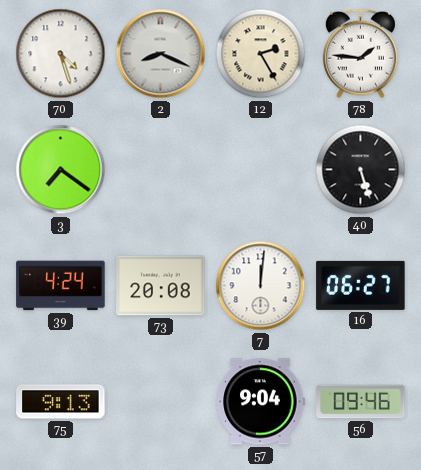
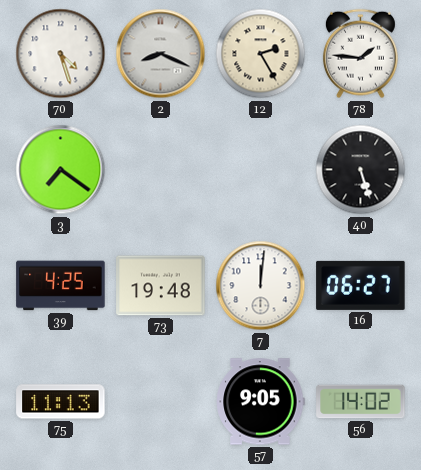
39: 4:24 -> 4:25
73: 20:08 -> 19:48
75: 9:13 -> 11:13
57: 9:04 -> 9:05
56: 09:46 -> 14:02
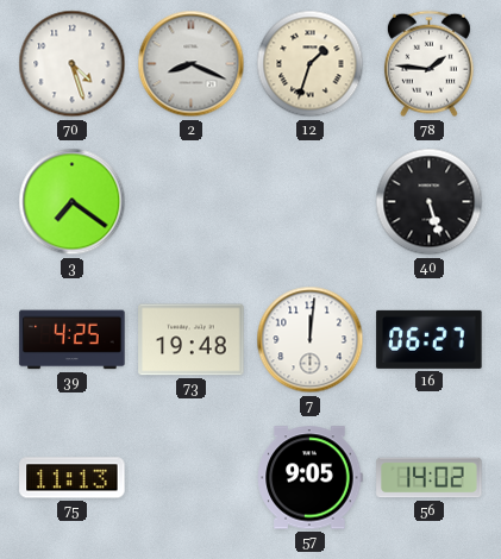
12: 2:25 -> 1:33
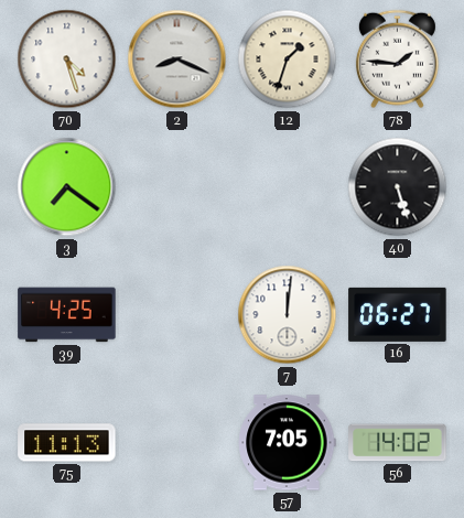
73: 19:48 -> none
57: 9:05 -> 7:05
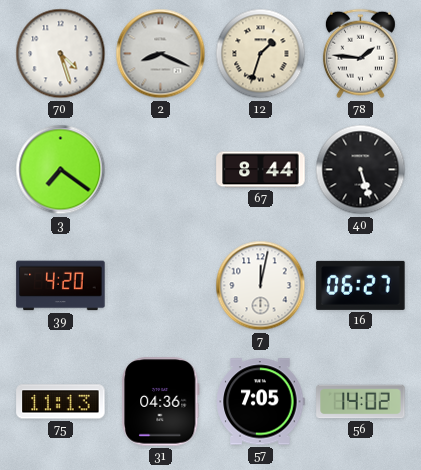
67: none -> 8:44
39: 4:25 -> 4:20
7: 12:01 -> 12:02
31: none -> 04:36
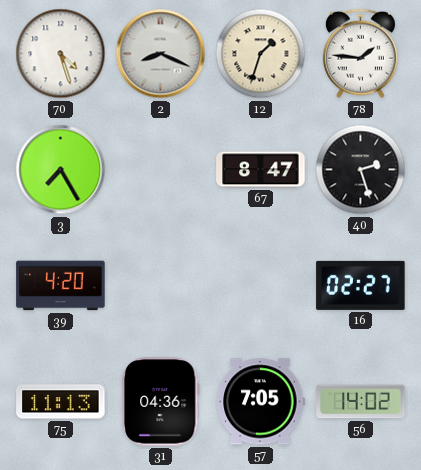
3: 7:21 -> 7:25
67: 8:44 -> 8:47
40: 5:27 -> 2:27
7: 12:02 -> none
16: 06:27 -> 02:27
